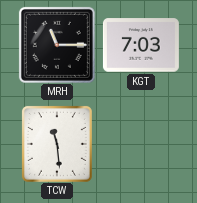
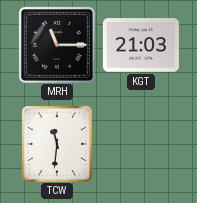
KGT: 7:03 -> 21:03
TCW: 11:29 -> 11:31
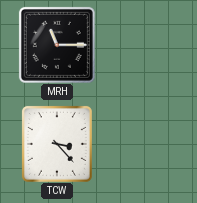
KGT: 21:03 -> none
TCW: 11:31 -> 3:23
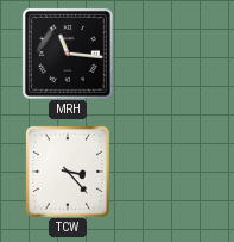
MRH: 11:15 -> 11:16
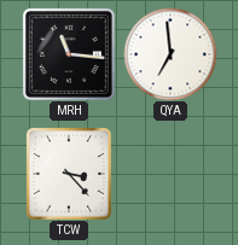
QYA: none -> 6:59
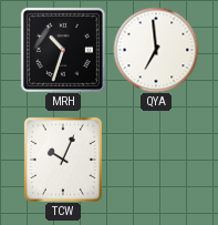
MRH: 11:16 -> 10:33
TCW: 3:23 -> 10:04
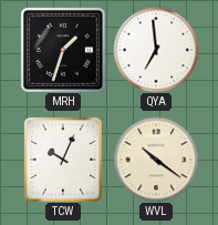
MRH: 10:33 -> 1:33
WVL: none -> 10:21
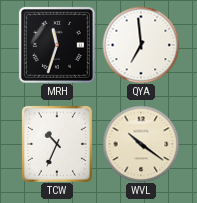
MRH: 1:33 -> 11:33
TCW: 10:04 -> 10:34
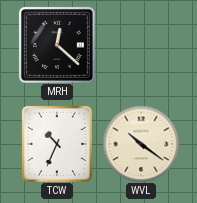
MRH: 11:33 -> 12:22
QYA: 6:59 -> none
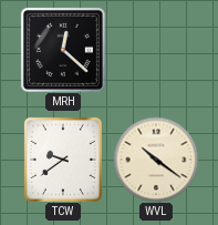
TCW: 10:34 -> 9:39
